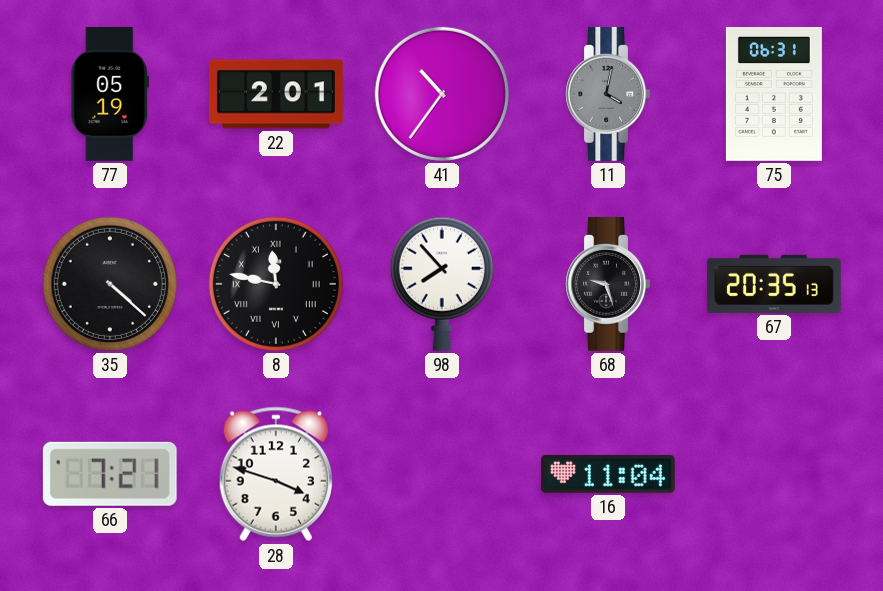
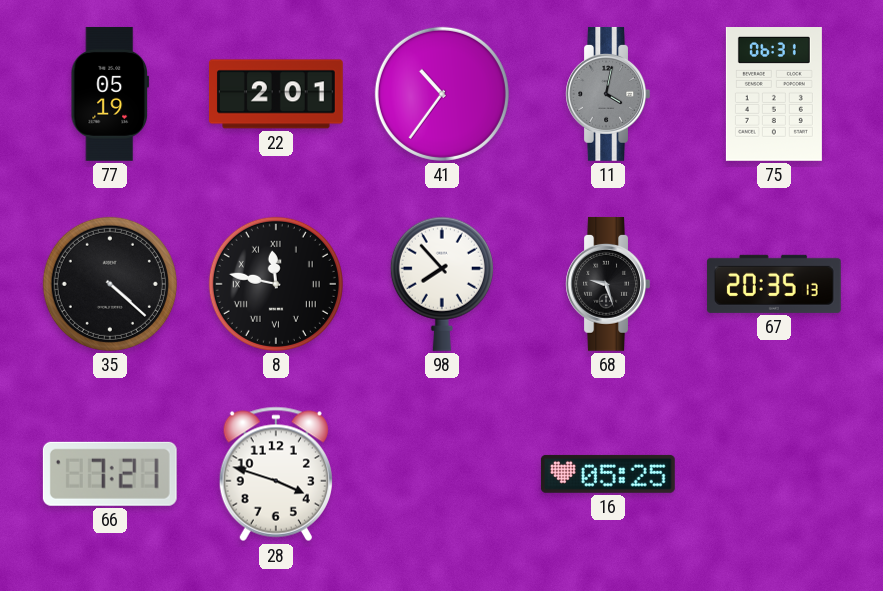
16: 11:04 -> 05:25
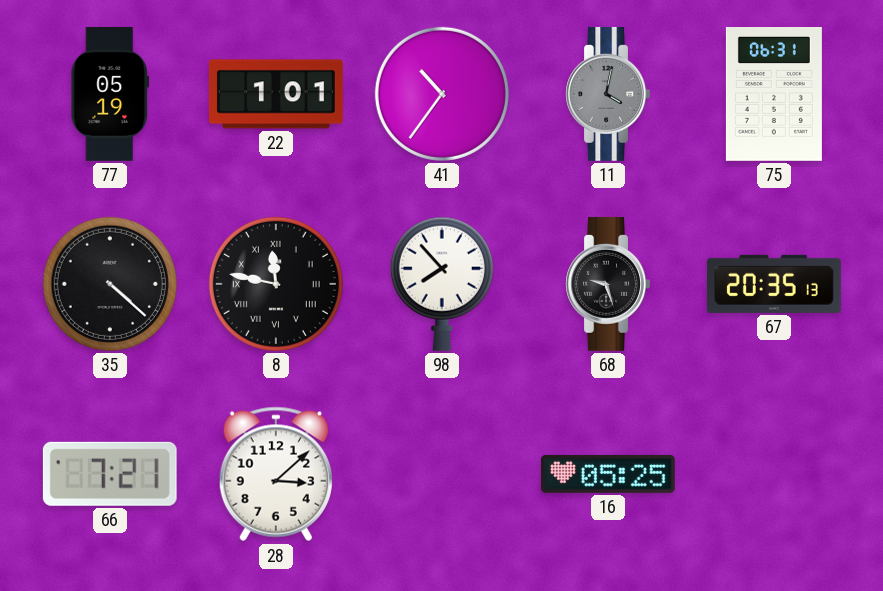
22: 2:01 -> 1:01
28: 3:48 -> 3:08
